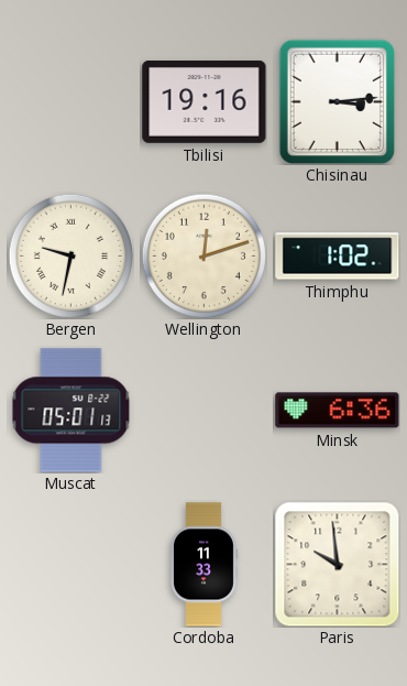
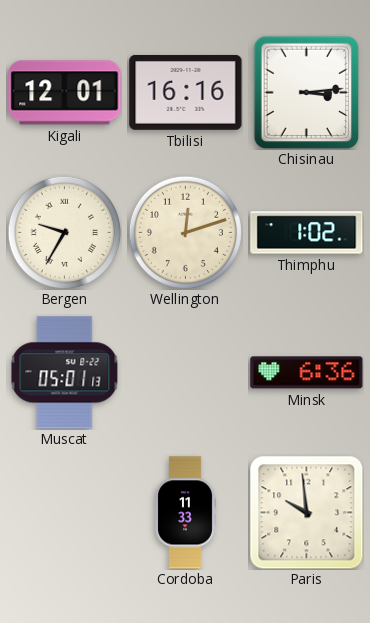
Kigali: none -> 12:01
Tbilisi: 19:16 -> 16:16
Bergen: 9:32 -> 9:35
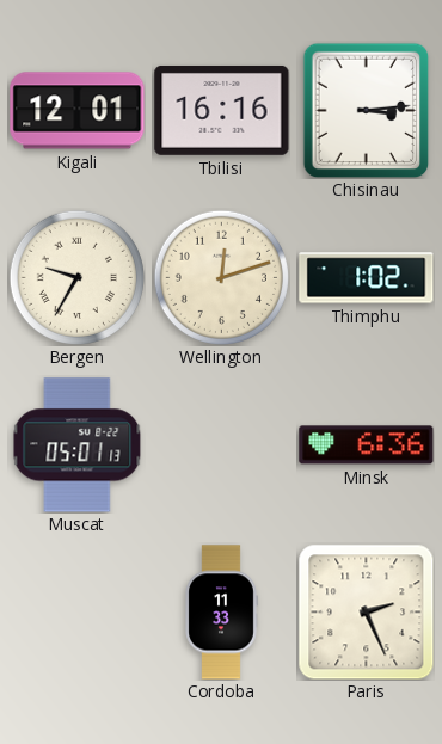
Paris: 9:59 -> 2:26
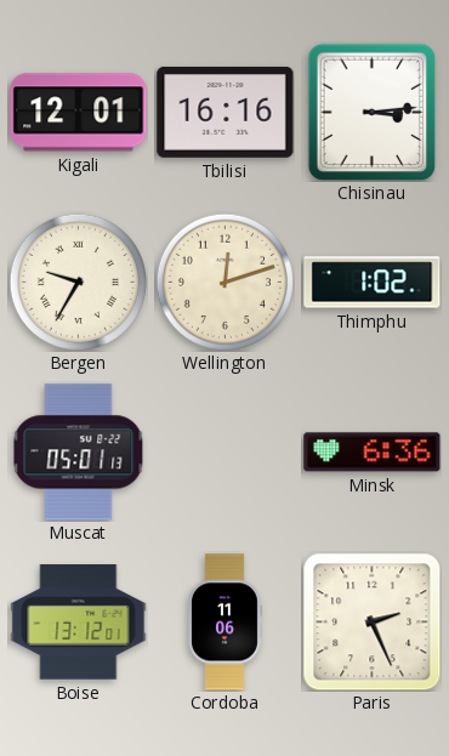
Boise: none -> 13:12
Cordoba: 11:33 -> 11:06
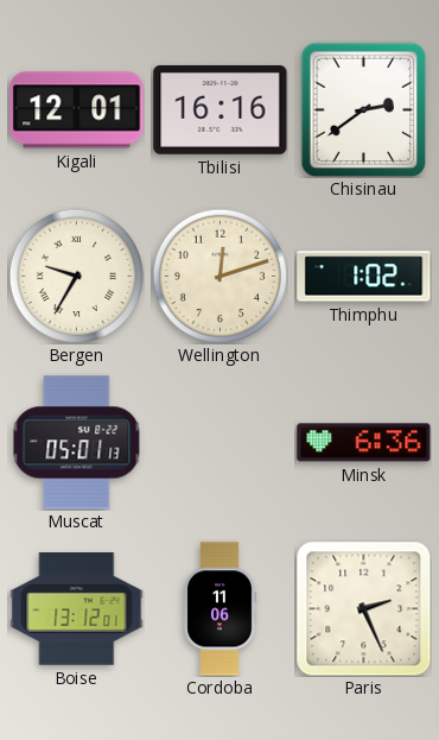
Chisinau: 3:14 -> 2:39
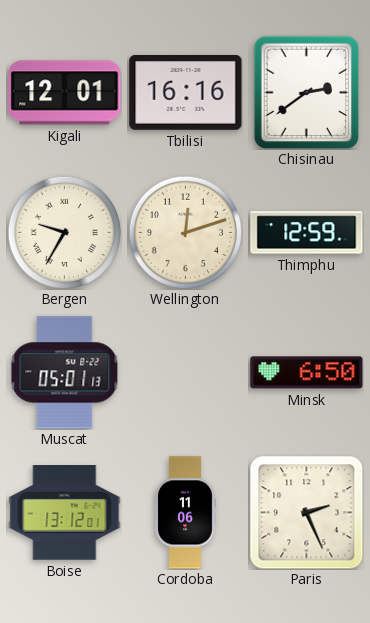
Thimphu: 1:02 -> 12:59
Minsk: 6:36 -> 6:50
